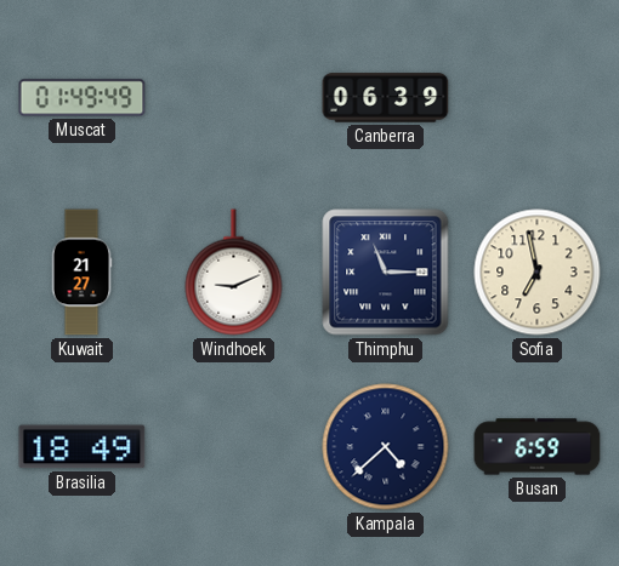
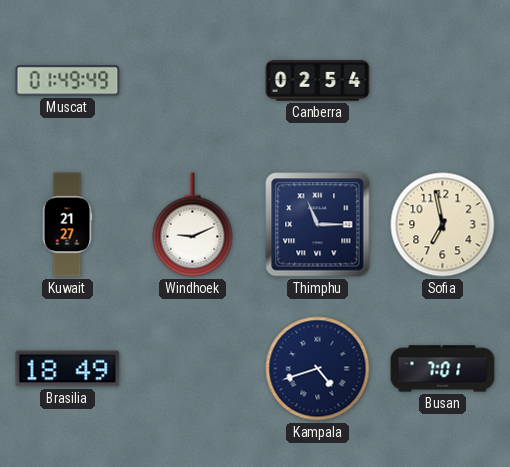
Canberra: 06:39 -> 02:54
Kampala: 4:38 -> 4:42
Busan: 6:59 -> 7:01
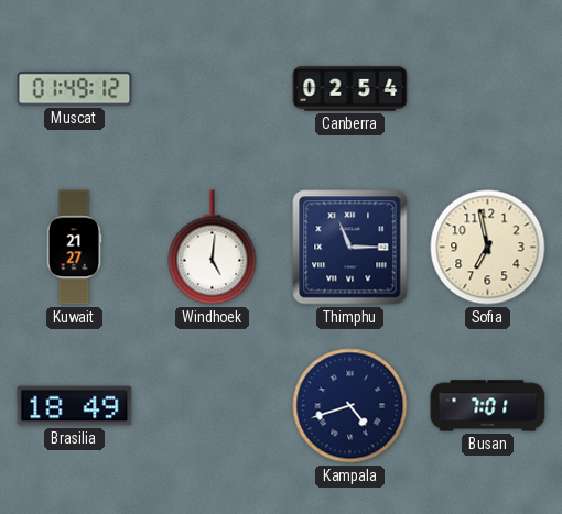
Muscat: 01:49:49 -> 01:49:12
Windhoek: 9:11 -> 5:01
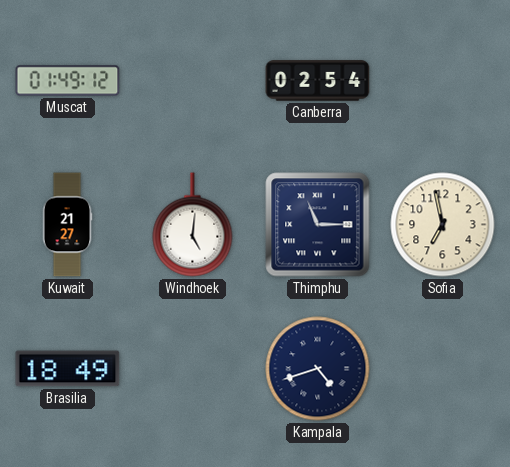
Busan: 7:01 -> none
